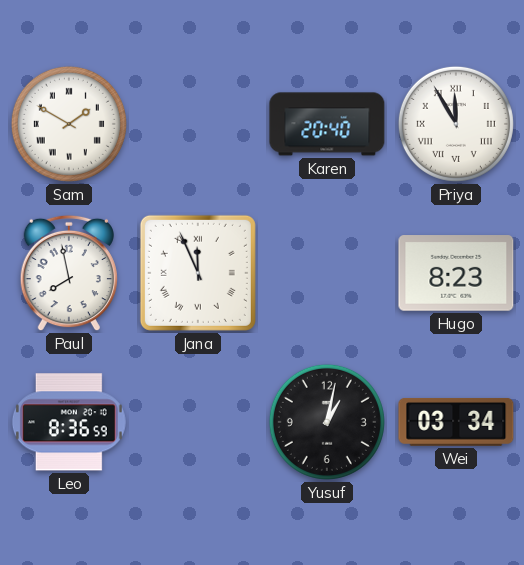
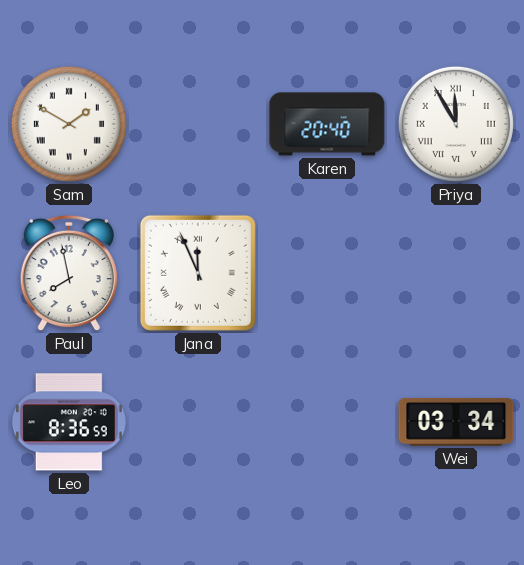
Hugo: 8:23 -> none
Yusuf: 1:02 -> none
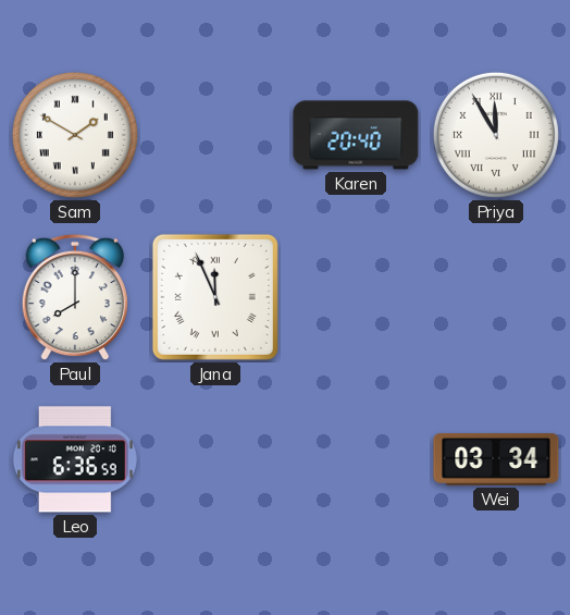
Paul: 7:58 -> 8:00
Leo: 8:36 -> 6:36
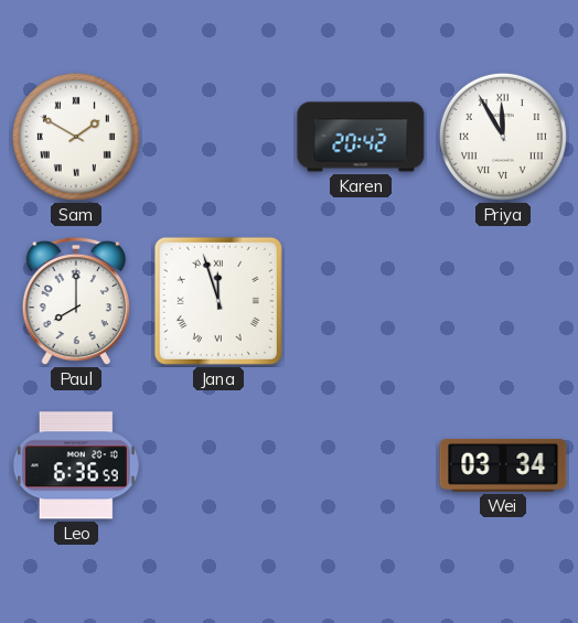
Karen: 20:40 -> 20:42
Jana: 11:56 -> 11:57
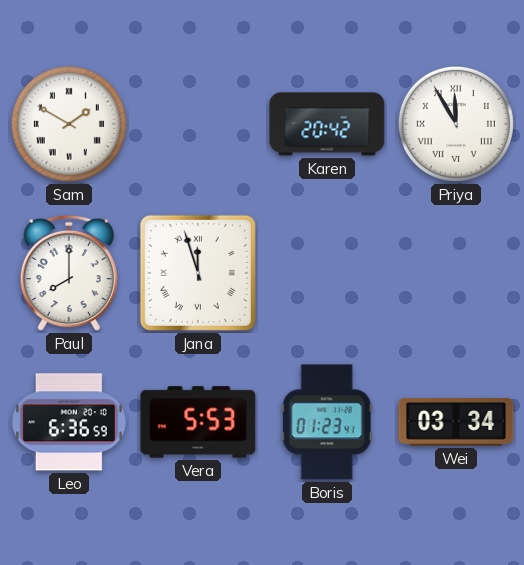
Vera: none -> 5:53
Boris: none -> 01:23
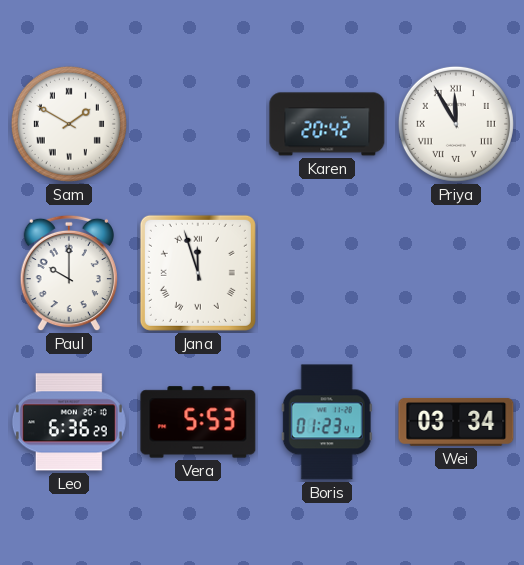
Paul: 8:00 -> 10:00
Leo: 6:36:59 -> 6:36:29
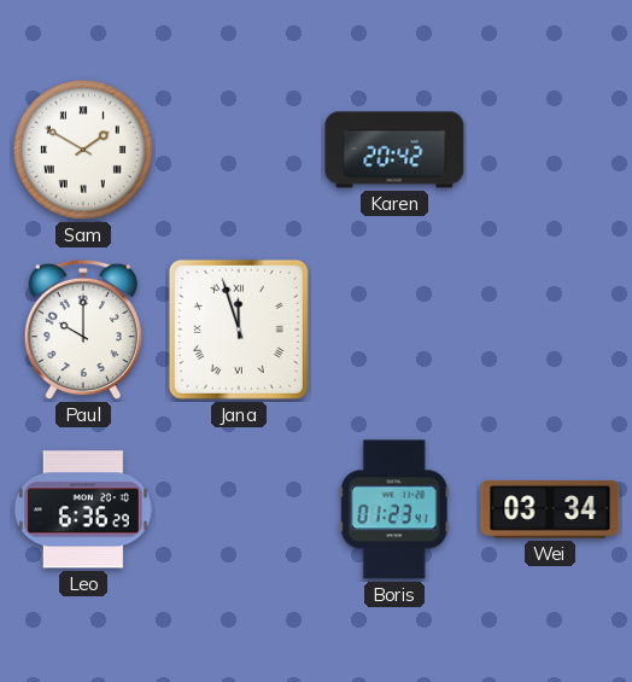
Priya: 11:55 -> none
Vera: 5:53 -> none
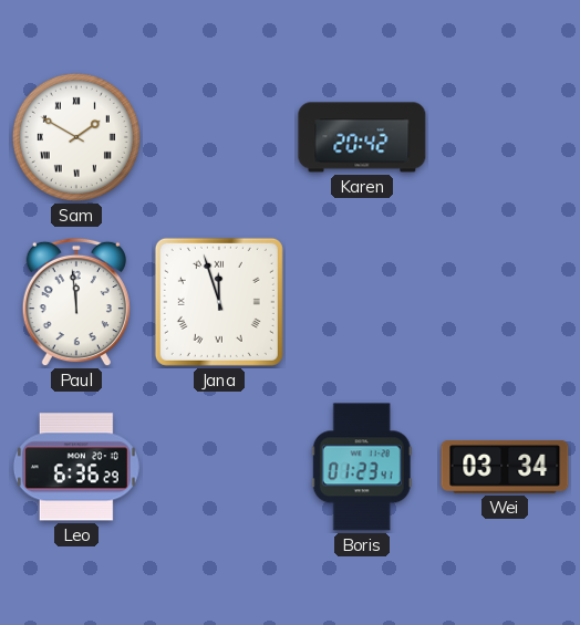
Paul: 10:00 -> 11:59
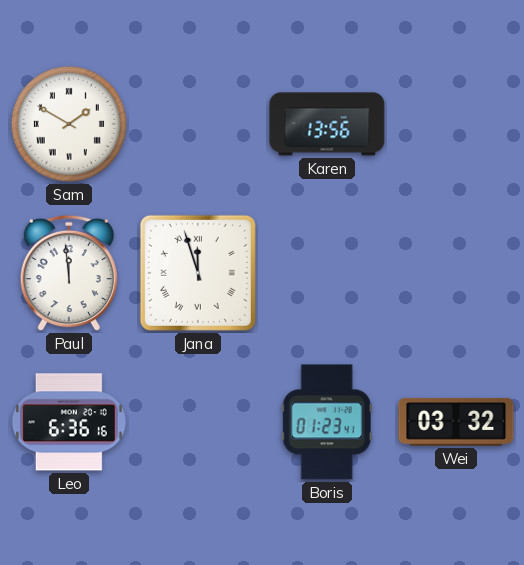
Karen: 20:42 -> 13:56
Leo: 6:36:29 -> 6:36:16
Wei: 03:34 -> 03:32
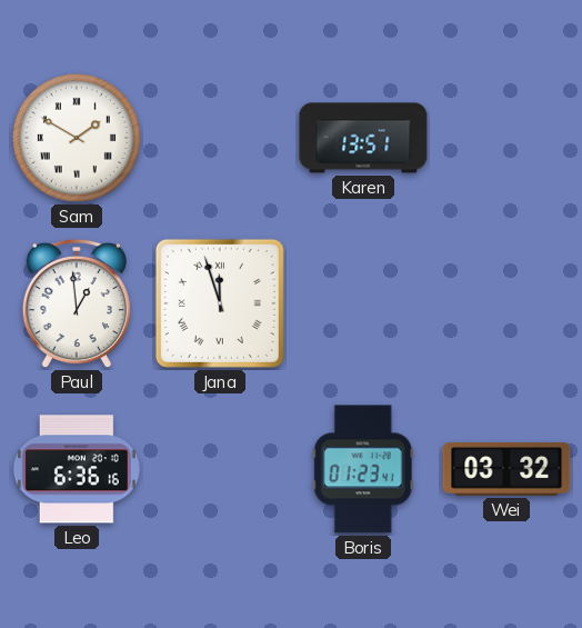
Karen: 13:56 -> 13:51
Paul: 11:59 -> 12:59
